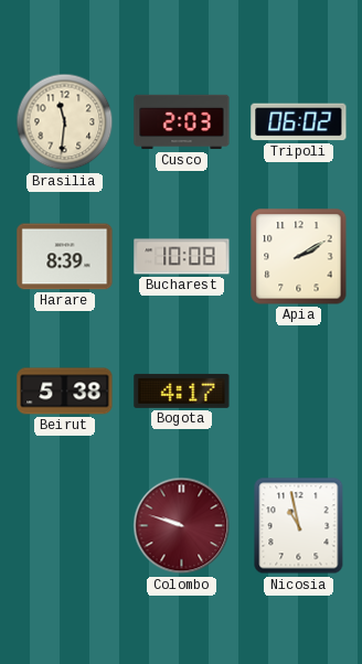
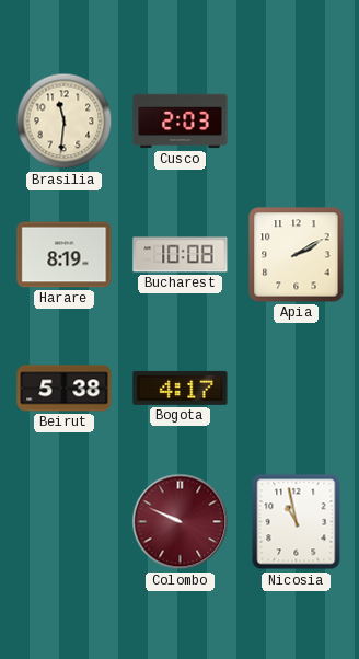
Tripoli: 06:02 -> none
Harare: 8:39 -> 8:19
Colombo: 9:48 -> 9:49
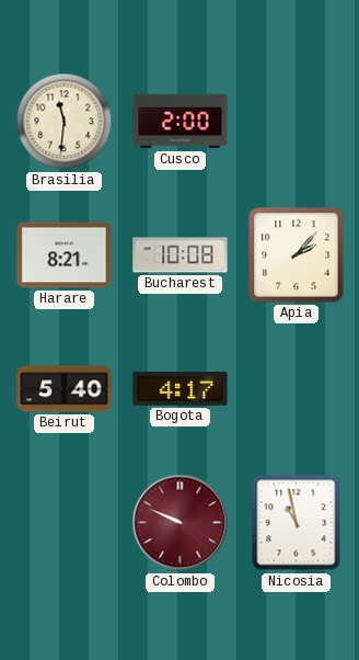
Cusco: 2:03 -> 2:00
Harare: 8:19 -> 8:21
Apia: 2:10 -> 2:07
Beirut: 5:38 -> 5:40
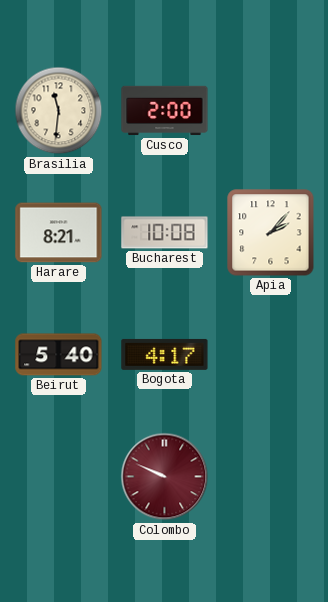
Nicosia: 10:58 -> none
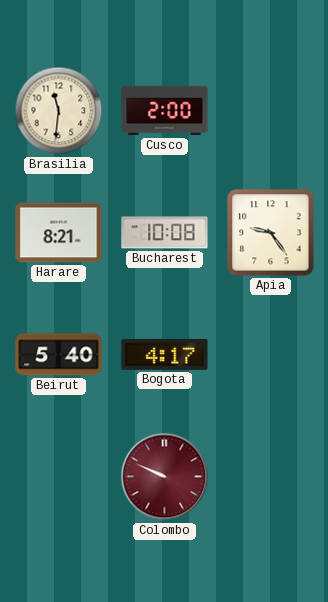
Apia: 2:07 -> 9:24
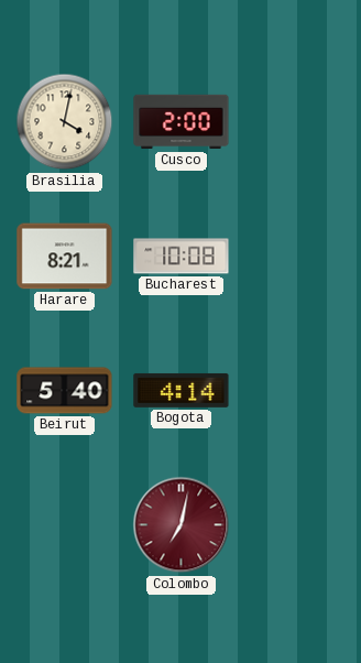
Brasilia: 11:31 -> 4:02
Apia: 9:24 -> none
Bogota: 4:17 -> 4:14
Colombo: 9:49 -> 7:02
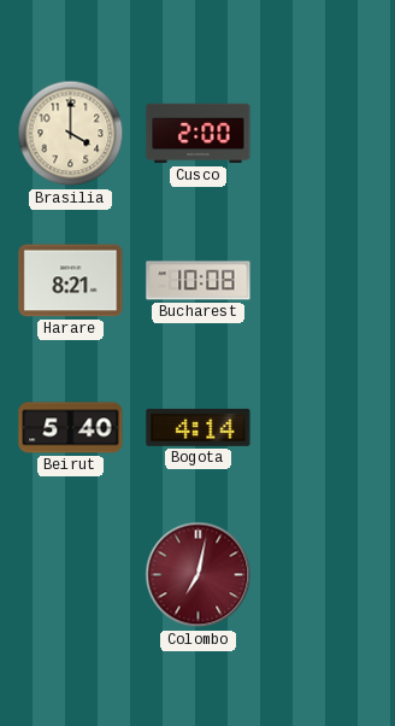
Brasilia: 4:02 -> 4:00
